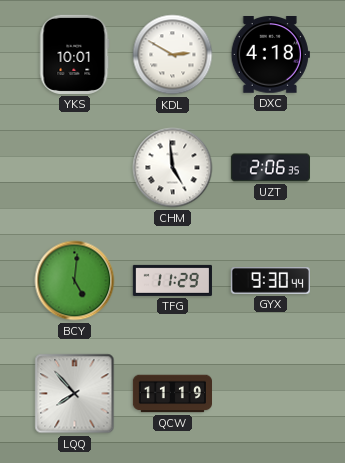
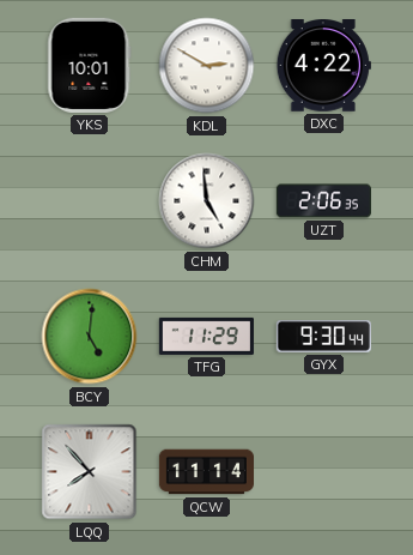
DXC: 4:18 -> 4:22
QCW: 11:19 -> 11:14
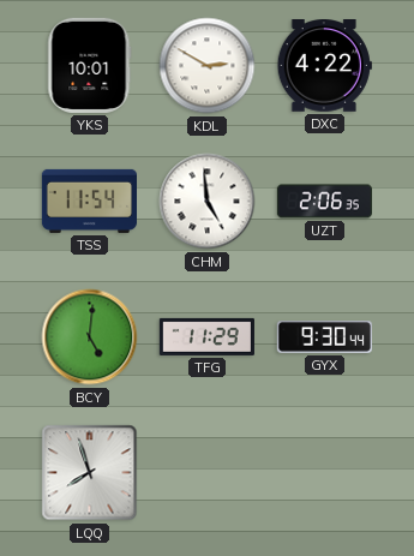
TSS: none -> 11:54
LQQ: 7:53 -> 7:57
QCW: 11:14 -> none
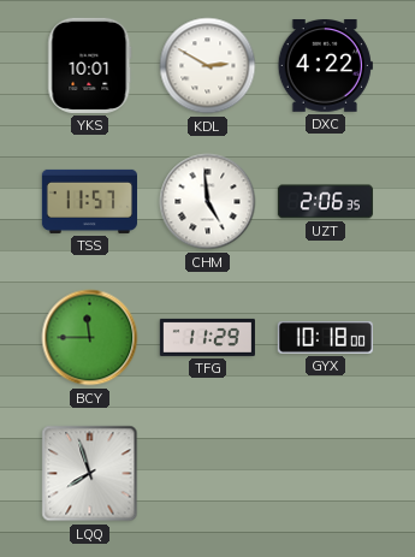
TSS: 11:54 -> 11:57
BCY: 5:01 -> 11:45
GYX: 9:30 -> 10:18
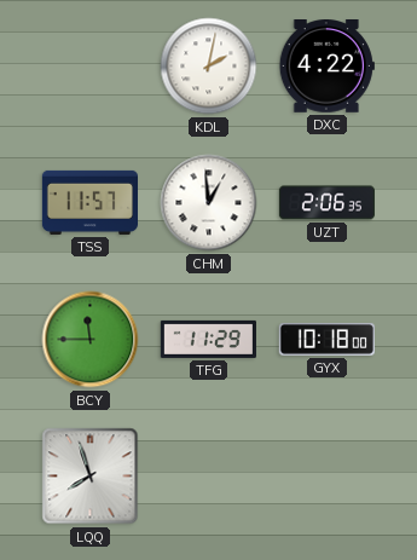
YKS: 10:01 -> none
KDL: 2:50 -> 2:02
CHM: 4:59 -> 12:59
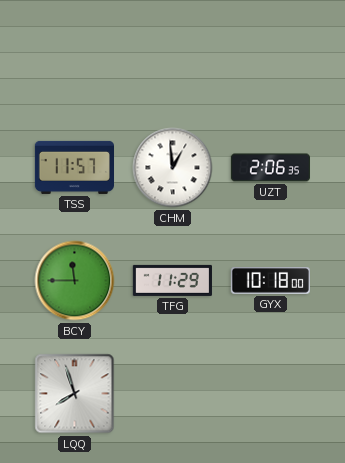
KDL: 2:02 -> none
DXC: 4:22 -> none
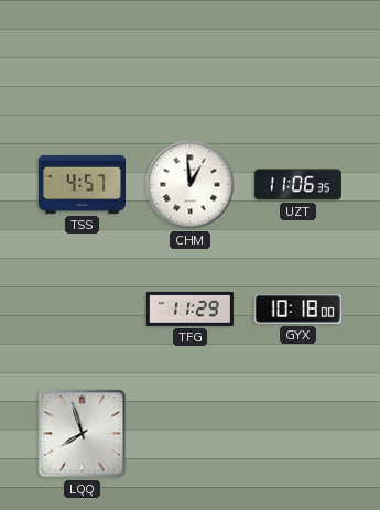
TSS: 11:57 -> 4:57
UZT: 2:06 -> 11:06
BCY: 11:45 -> none
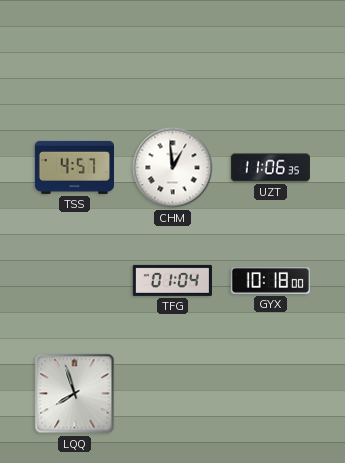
TFG: 11:29 -> 01:04
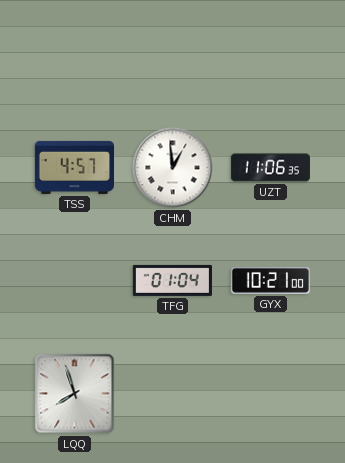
GYX: 10:18 -> 10:21
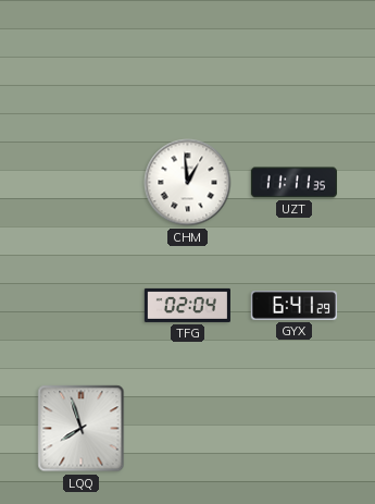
TSS: 4:57 -> none
UZT: 11:06 -> 11:11
TFG: 01:04 -> 02:04
GYX: 10:21 -> 6:41
